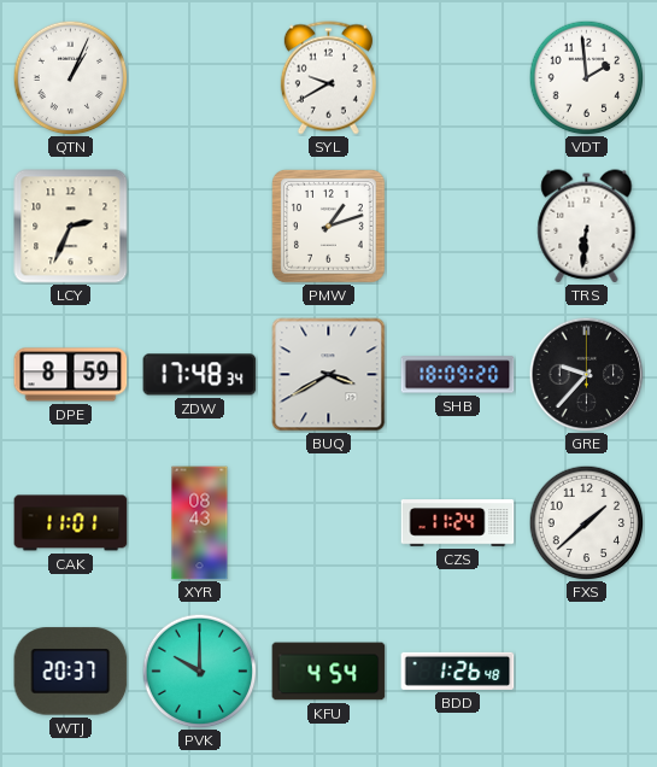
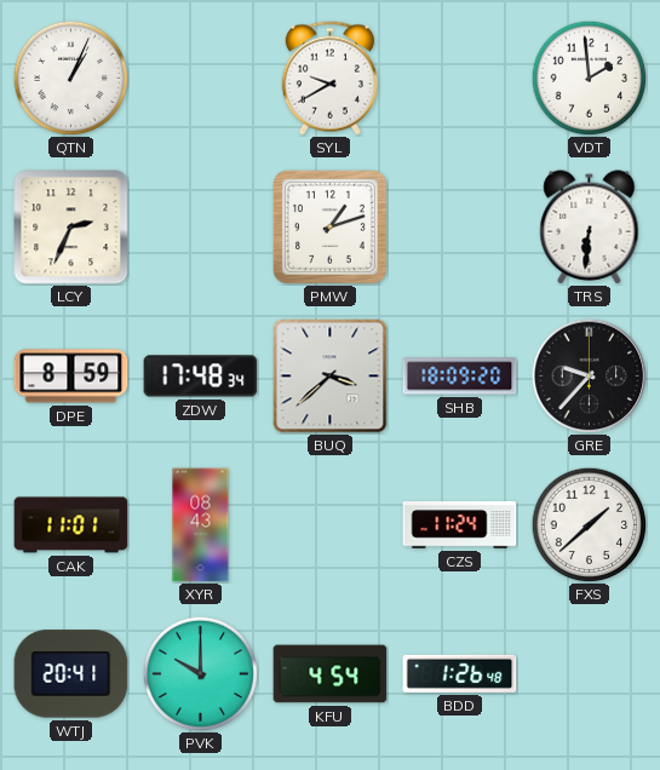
BUQ: 3:40 -> 3:38
WTJ: 20:37 -> 20:41
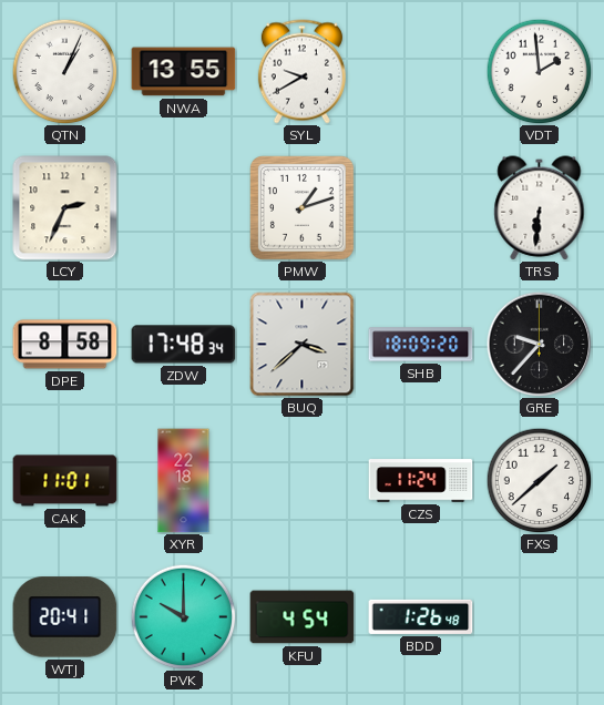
NWA: none -> 13:55
DPE: 8:59 -> 8:58
XYR: 08:43 -> 22:18
